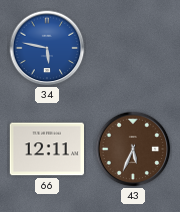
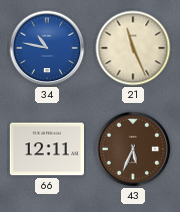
34: 5:47 -> 10:47
21: none -> 11:26
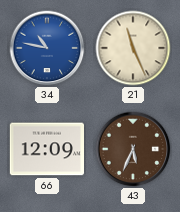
66: 12:11 -> 12:09
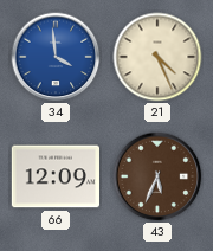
34: 10:47 -> 3:59
21: 11:26 -> 4:26
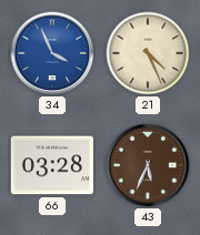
34: 3:59 -> 3:56
66: 12:09 -> 03:28
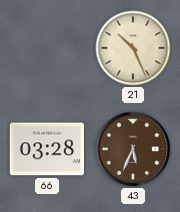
34: 3:56 -> none
21: 4:26 -> 10:26
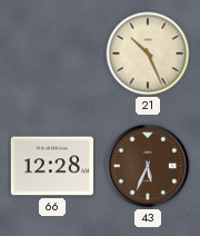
66: 03:28 -> 12:28
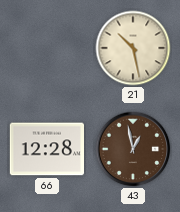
21: 10:26 -> 10:28
43: 5:34 -> 12:58
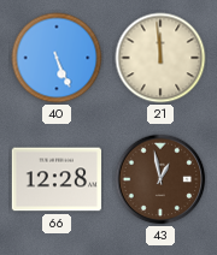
40: none -> 5:26
21: 10:28 -> 11:59
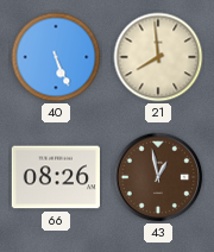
21: 11:59 -> 7:59
66: 12:28 -> 08:26
